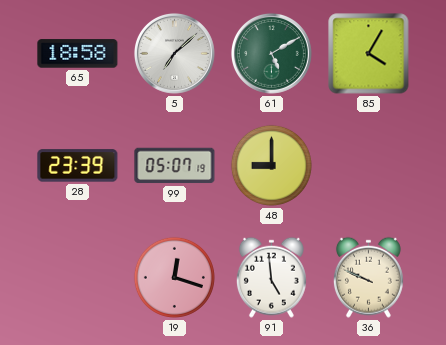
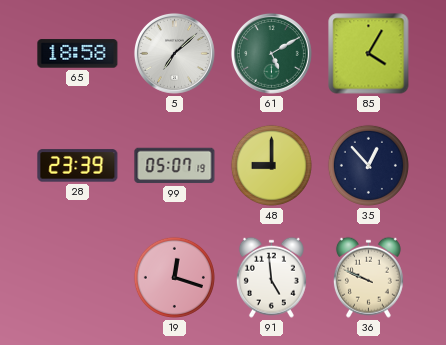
35: none -> 12:53
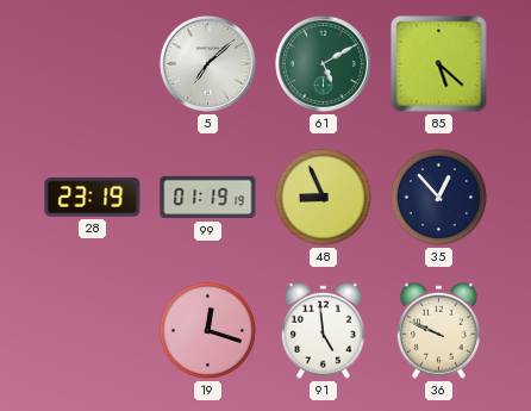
65: 18:58 -> none
85: 4:05 -> 5:22
28: 23:39 -> 23:19
99: 05:07 -> 01:19
48: 9:00 -> 8:56
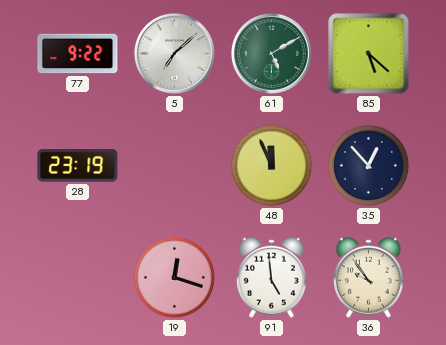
77: none -> 9:22
99: 01:19 -> none
48: 8:56 -> 11:56
36: 9:49 -> 9:54
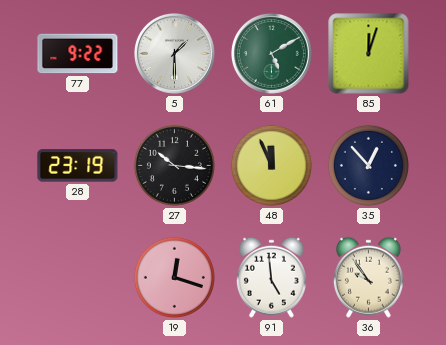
5: 7:08 -> 1:30
85: 5:22 -> 12:03
27: none -> 10:16
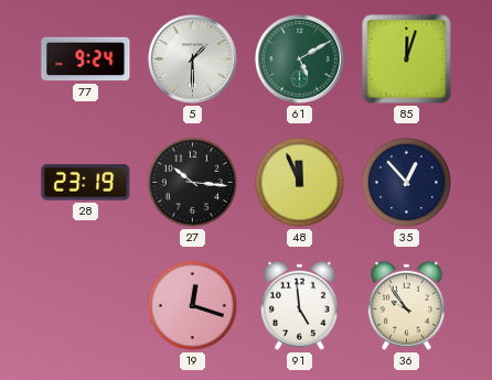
77: 9:22 -> 9:24
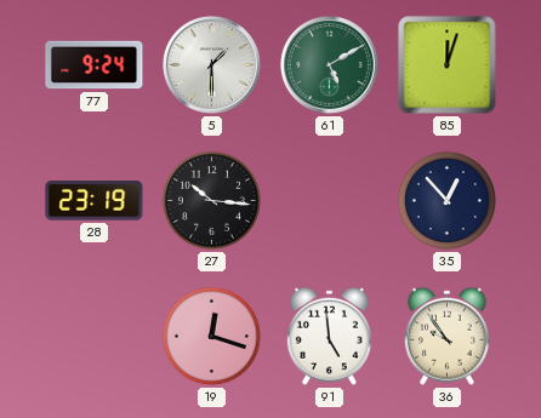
48: 11:56 -> none
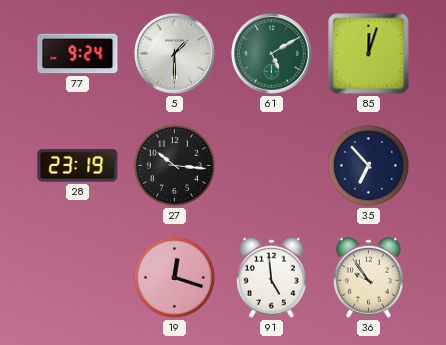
35: 12:53 -> 6:53
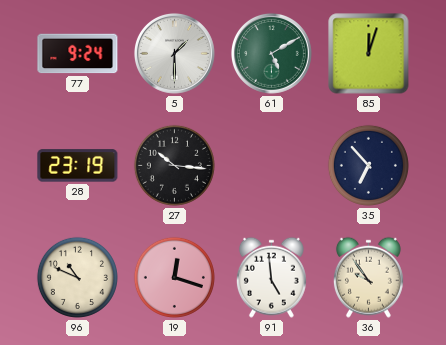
96: none -> 10:49
